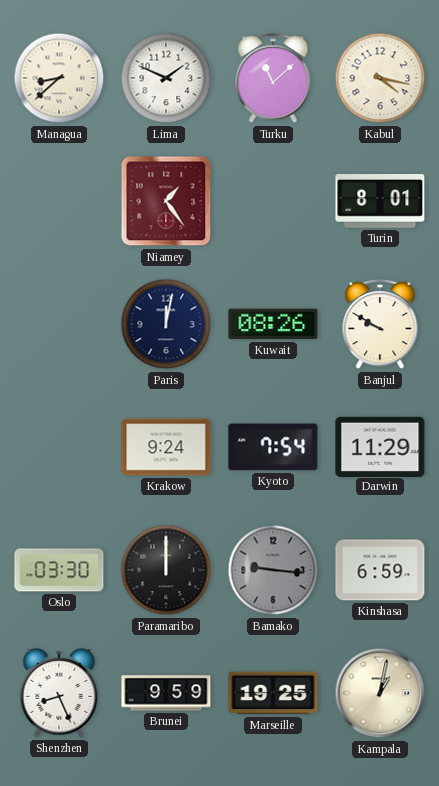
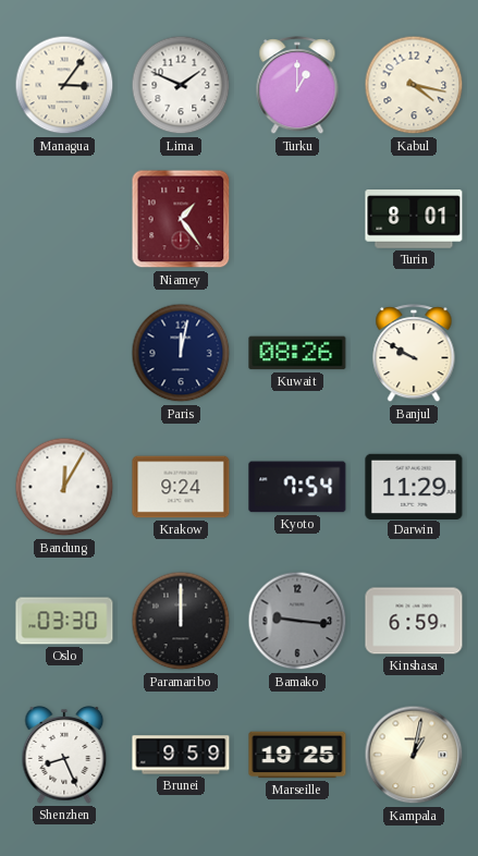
Managua: 8:38 -> 3:06
Turku: 11:08 -> 1:00
Bandung: none -> 12:05
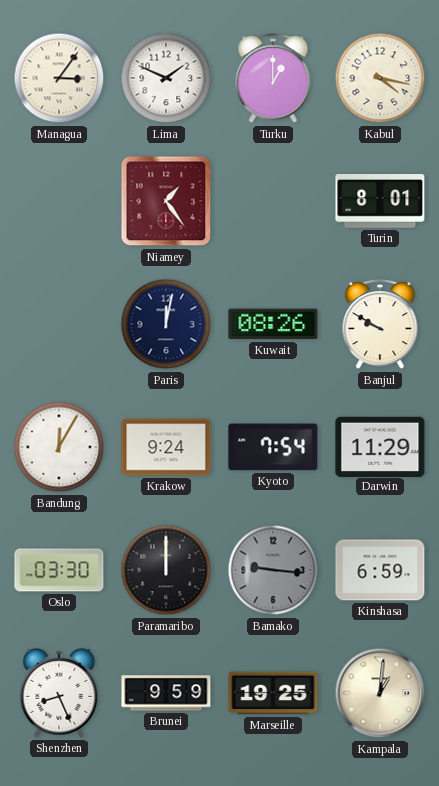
Kampala: 1:02 -> 1:01
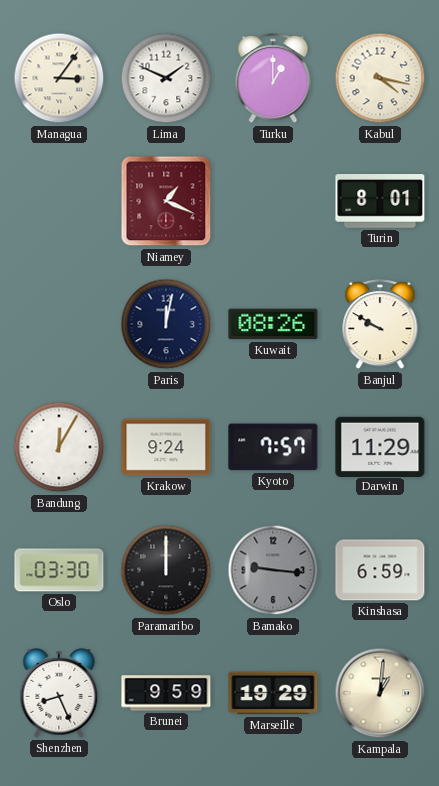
Niamey: 1:24 -> 1:19
Kyoto: 7:54 -> 7:57
Marseille: 19:25 -> 19:29
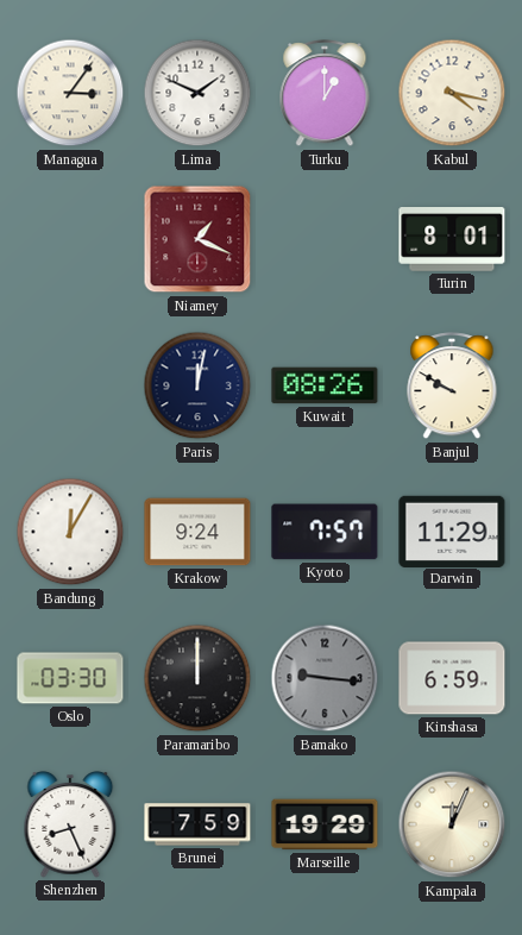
Brunei: 9:59 -> 7:59
Kampala: 1:01 -> 12:04
